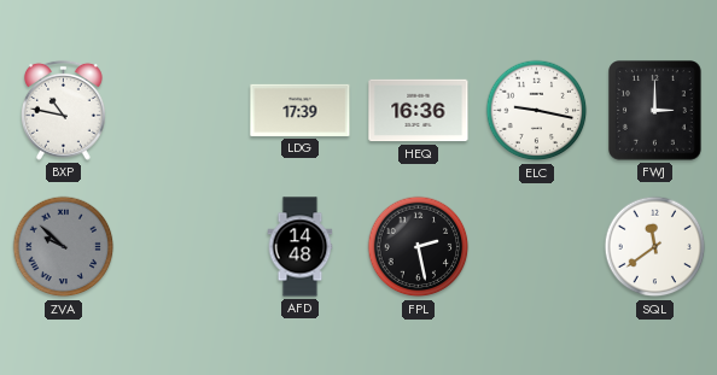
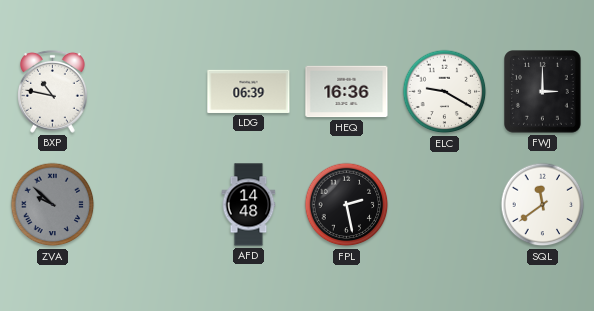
LDG: 17:39 -> 06:39
ELC: 9:17 -> 9:20
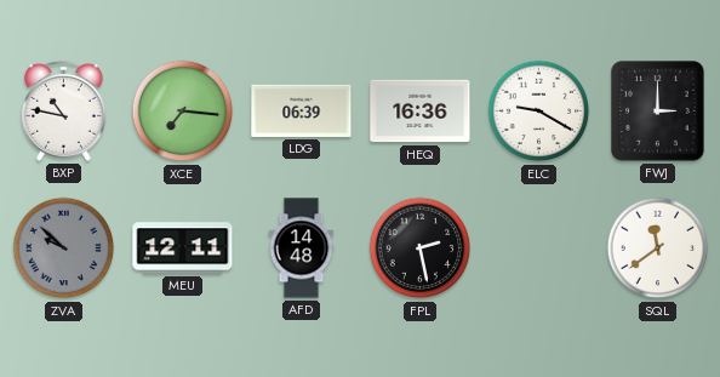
XCE: none -> 7:16
MEU: none -> 12:11
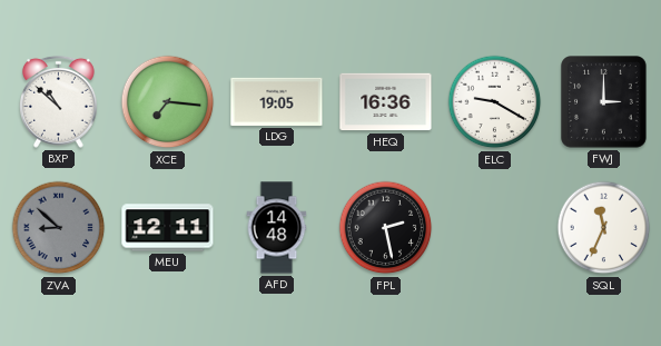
BXP: 10:47 -> 10:52
LDG: 06:39 -> 19:05
ZVA: 9:52 -> 8:52
SQL: 11:39 -> 11:34
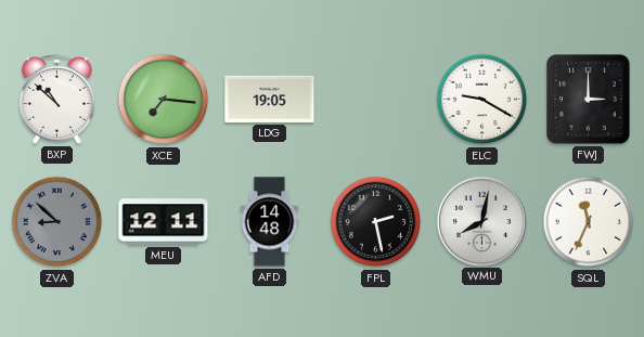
HEQ: 16:36 -> none
WMU: none -> 8:02
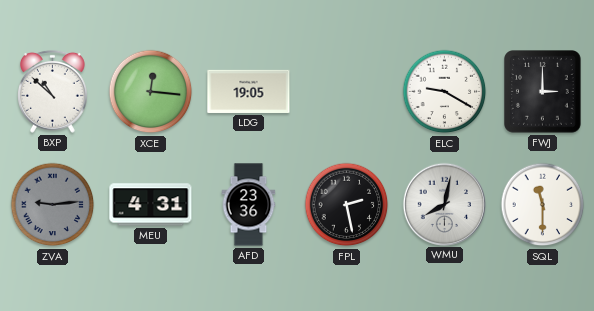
XCE: 7:16 -> 12:16
ZVA: 8:52 -> 9:14
MEU: 12:11 -> 4:31
AFD: 14:48 -> 23:36
SQL: 11:34 -> 11:30
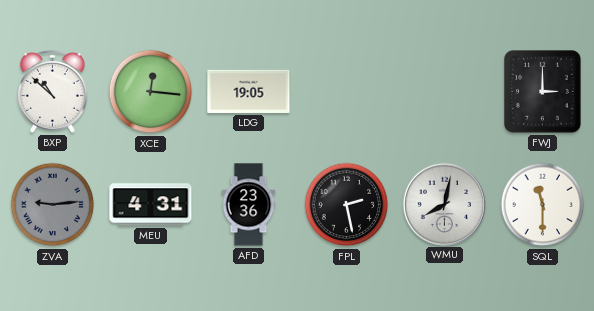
ELC: 9:20 -> none
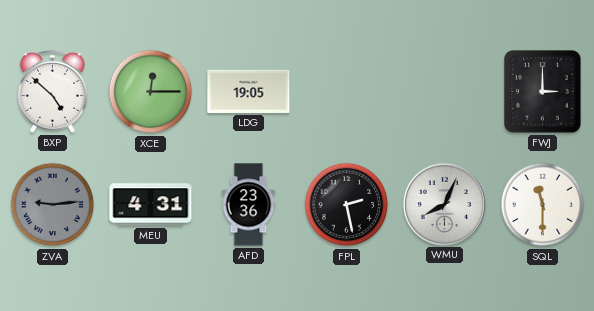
BXP: 10:52 -> 4:52
XCE: 12:16 -> 12:15
WMU: 8:02 -> 8:04
